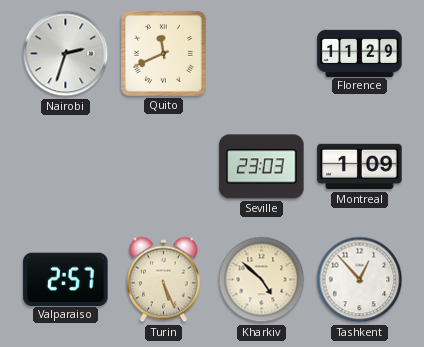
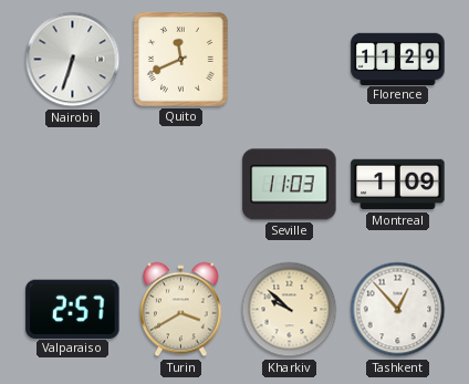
Nairobi: 2:33 -> 6:33
Seville: 23:03 -> 11:03
Turin: 5:26 -> 3:40
Kharkiv: 4:52 -> 9:52
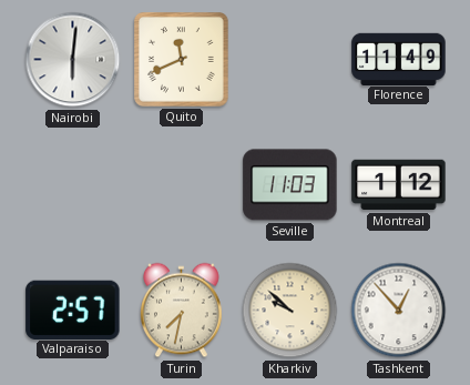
Nairobi: 6:33 -> 6:01
Florence: 11:29 -> 11:49
Montreal: 1:09 -> 1:12
Turin: 3:40 -> 7:32
